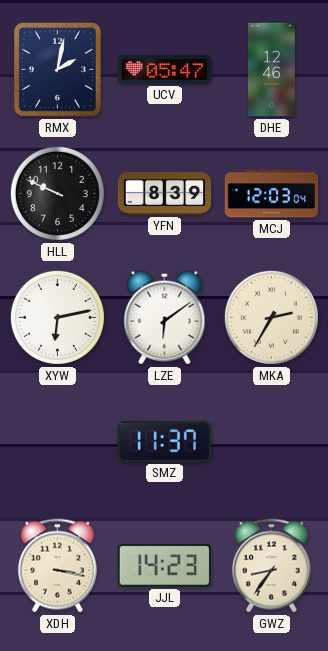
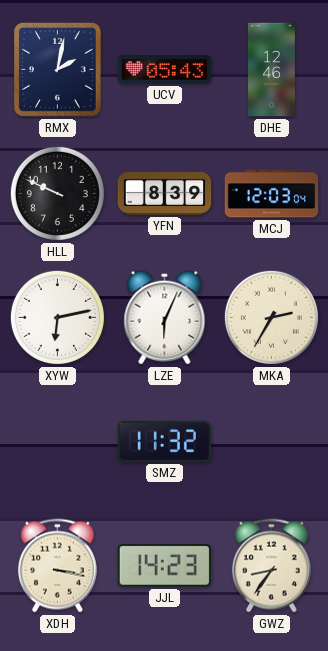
UCV: 05:47 -> 05:43
LZE: 6:09 -> 6:04
SMZ: 11:37 -> 11:32
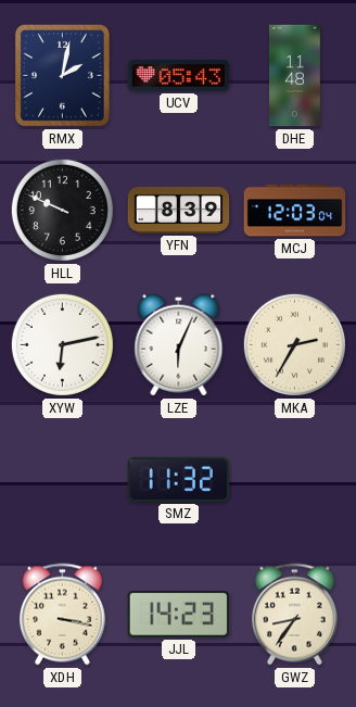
DHE: 12:46 -> 11:48
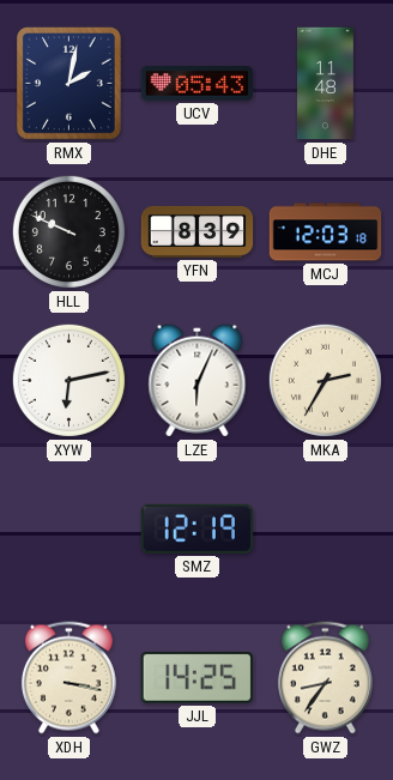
MCJ: 12:03:04 -> 12:03:18
SMZ: 11:32 -> 12:19
JJL: 14:23 -> 14:25
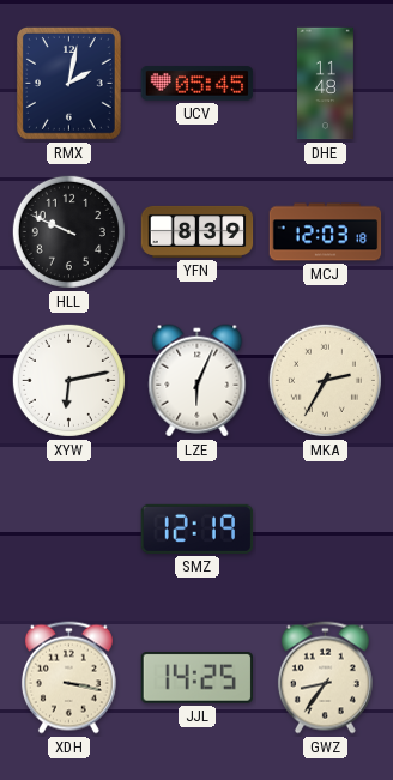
UCV: 05:43 -> 05:45
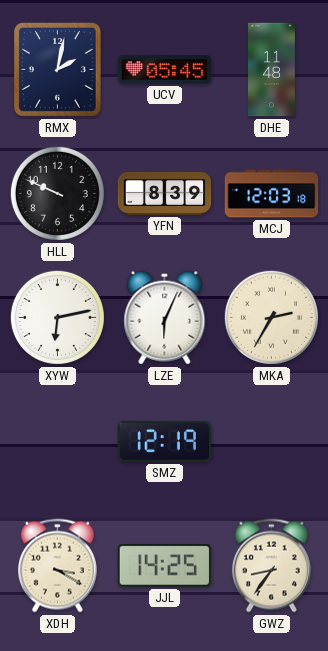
XDH: 3:17 -> 3:20
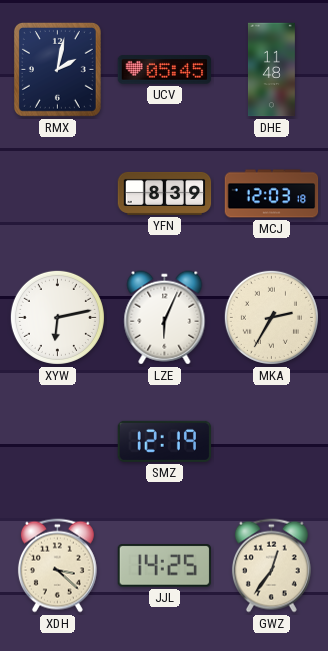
HLL: 9:49 -> none
XDH: 3:20 -> 3:22
GWZ: 8:36 -> 12:36
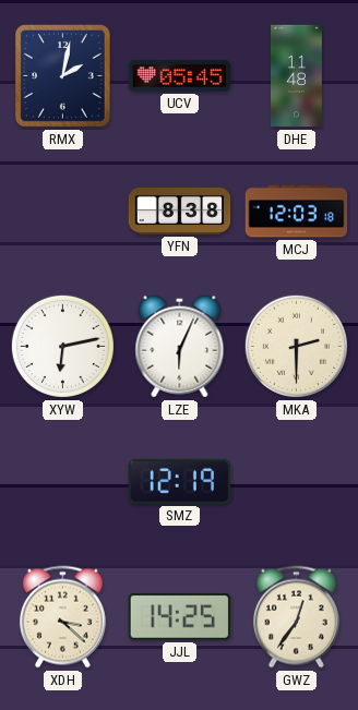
YFN: 8:39 -> 8:38
MKA: 2:35 -> 2:30
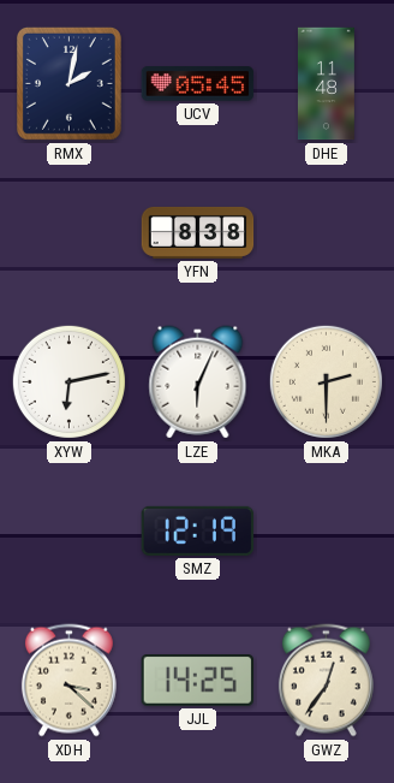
MCJ: 12:03 -> none
